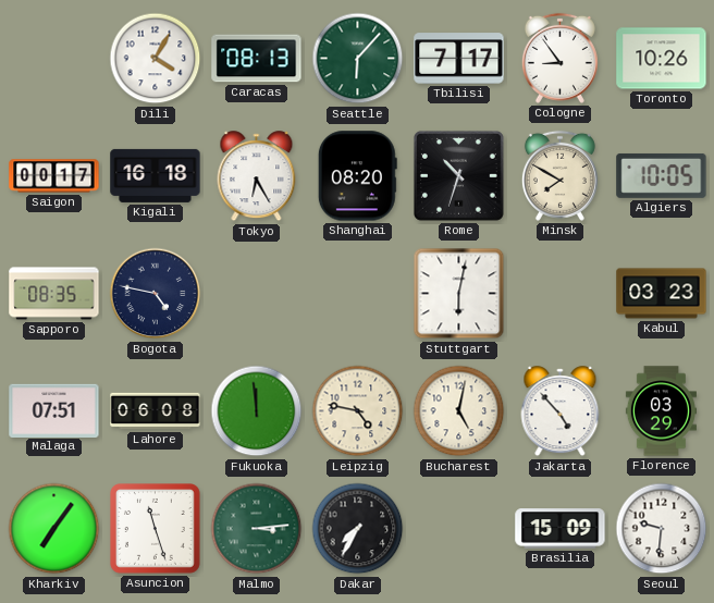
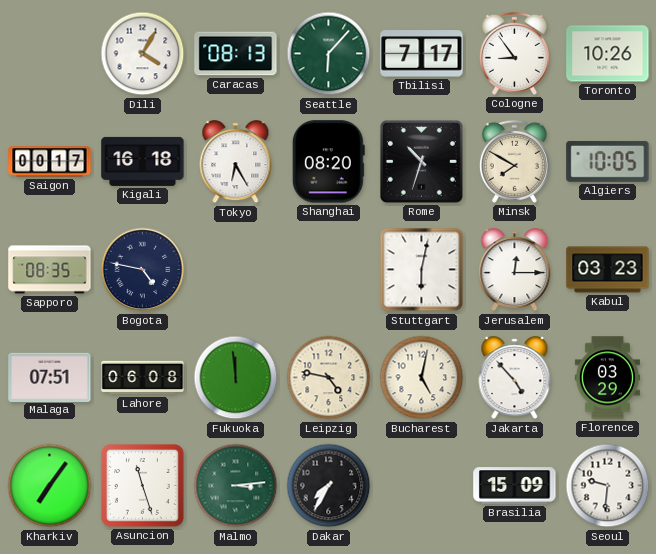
Jerusalem: none -> 12:15
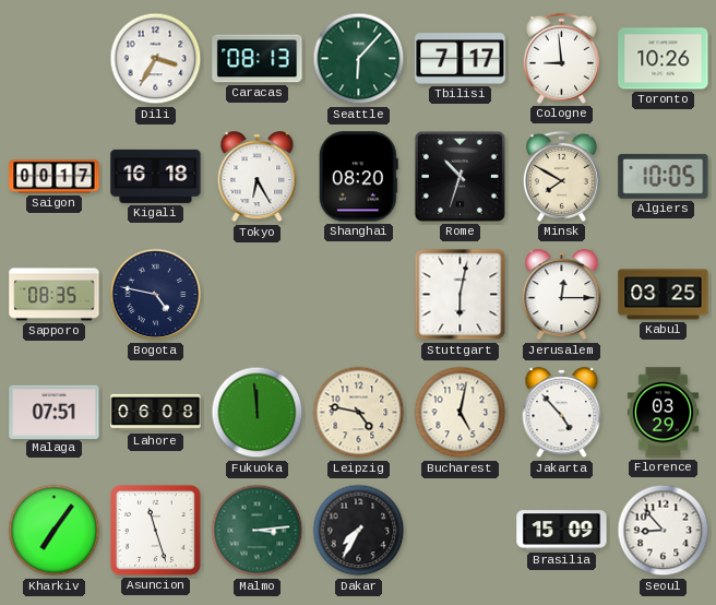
Dili: 4:05 -> 3:35
Cologne: 8:54 -> 8:59
Kabul: 03:23 -> 03:25
Seoul: 9:31 -> 8:53
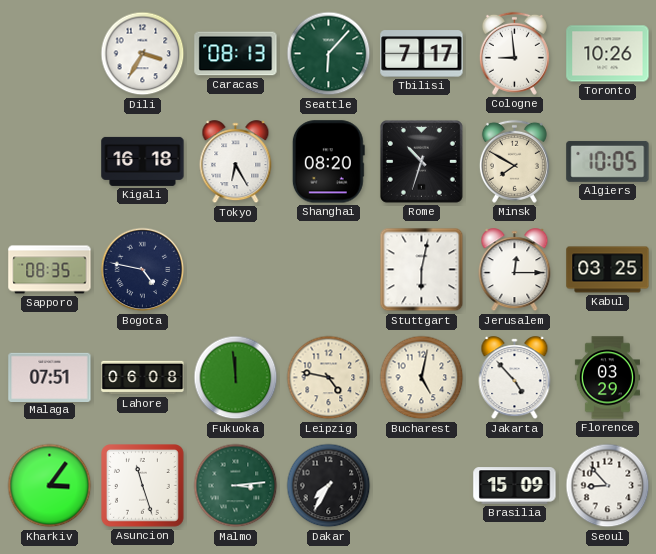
Saigon: 00:17 -> none
Kharkiv: 7:06 -> 3:06
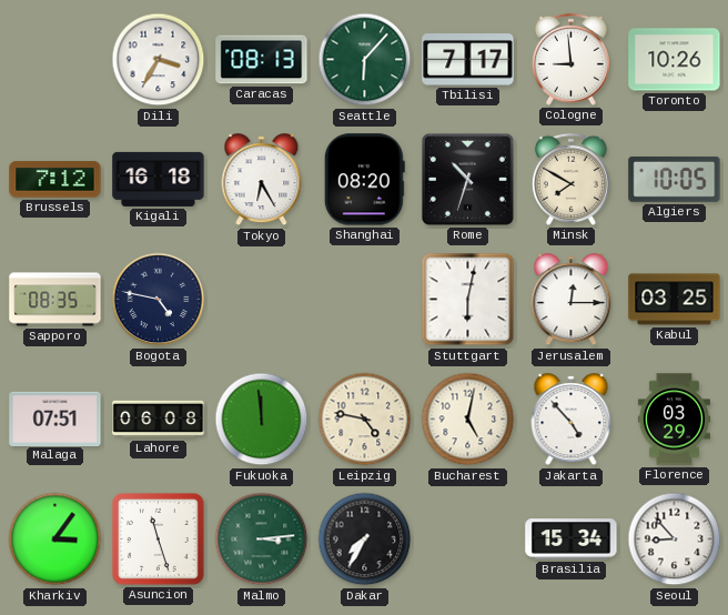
Brussels: none -> 7:12
Brasilia: 15:09 -> 15:34
